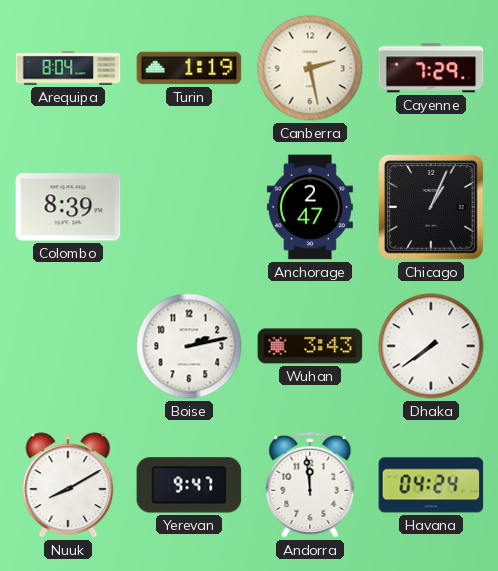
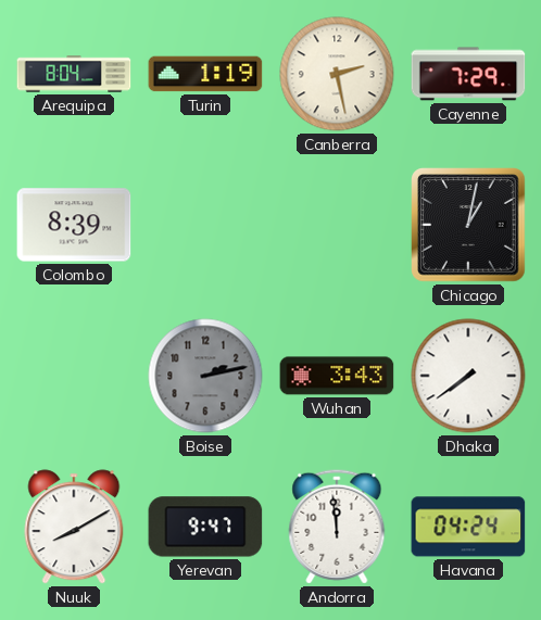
Anchorage: 2:47 -> none
Chicago: 1:04 -> 1:02
Boise dial: white -> grey
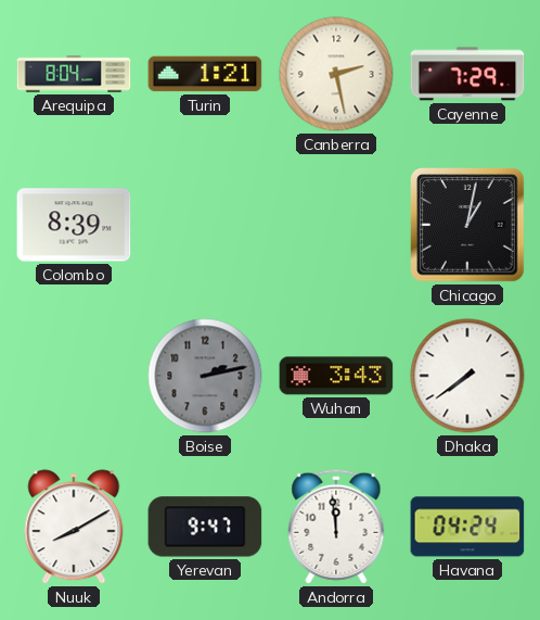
Turin: 1:19 -> 1:21
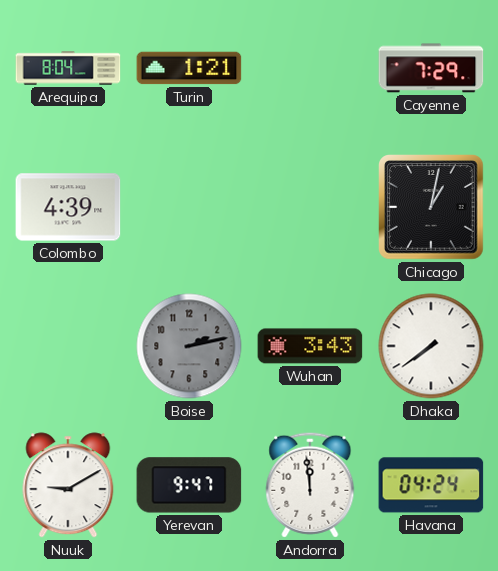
Canberra: 2:28 -> none
Colombo: 8:39 -> 4:39
Nuuk: 8:10 -> 9:10
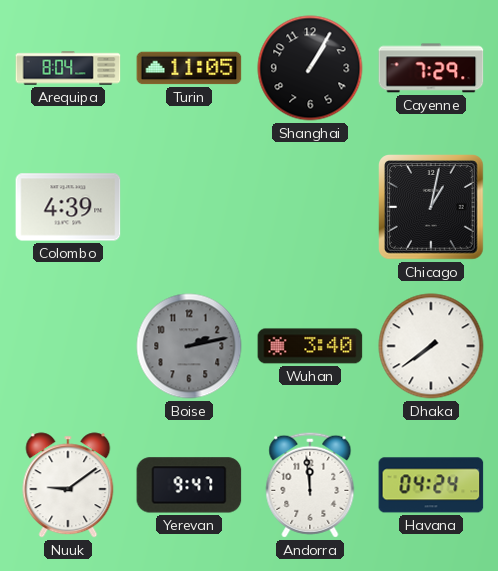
Turin: 1:21 -> 11:05
Shanghai: none -> 1:05
Wuhan: 3:43 -> 3:40
Nuuk: 9:10 -> 9:09
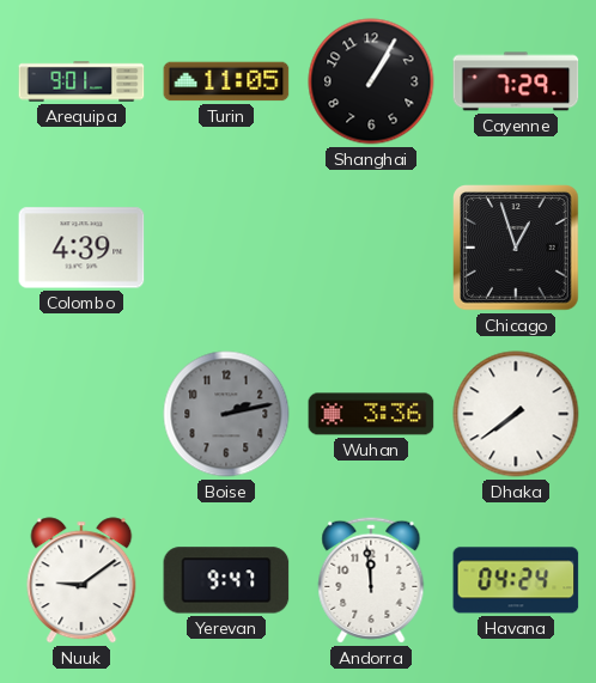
Arequipa: 8:04 -> 9:01
Chicago: 1:02 -> 12:57
Wuhan: 3:40 -> 3:36
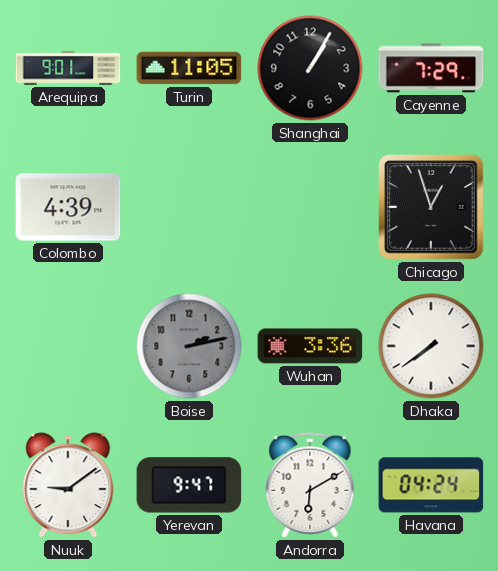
Andorra: 11:59 -> 6:10
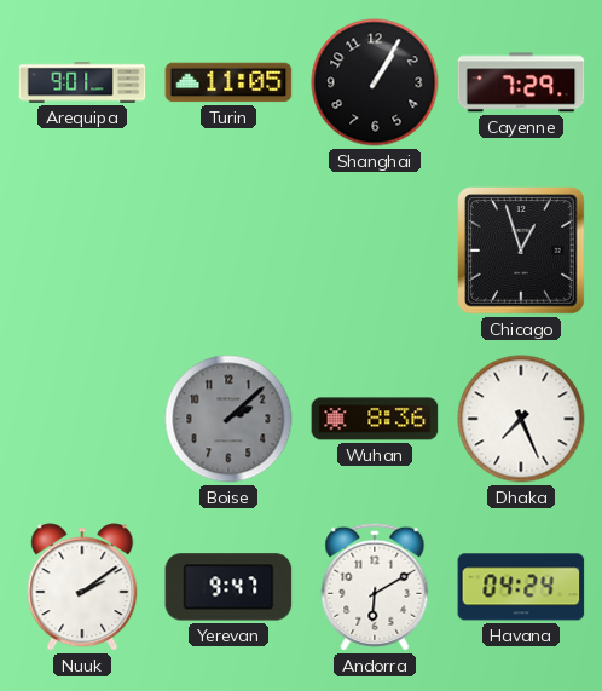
Colombo: 4:39 -> none
Boise: 2:13 -> 2:08
Wuhan: 3:36 -> 8:36
Dhaka: 7:39 -> 7:26
Nuuk: 9:09 -> 2:09
